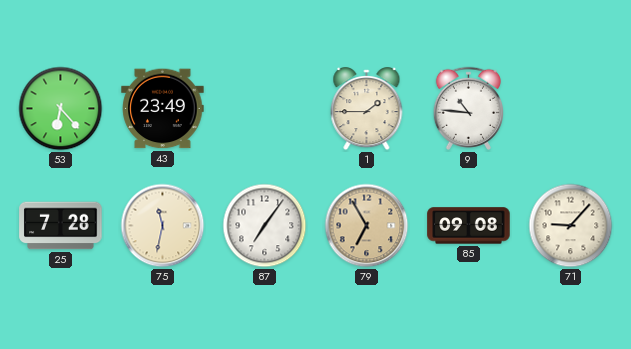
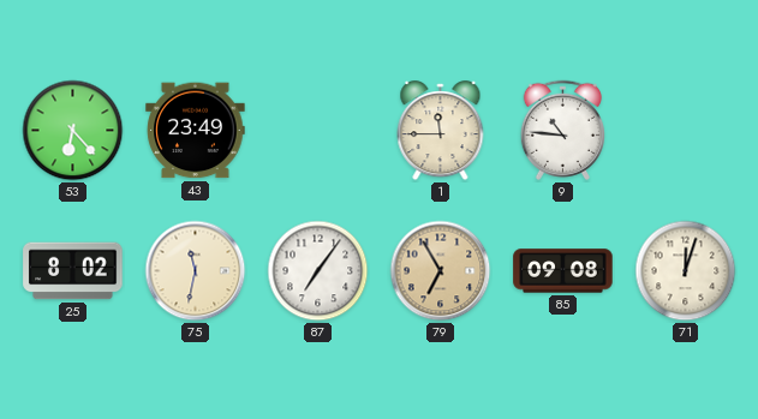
1: 1:45 -> 11:45
25: 7:28 -> 8:02
71: 9:07 -> 12:03
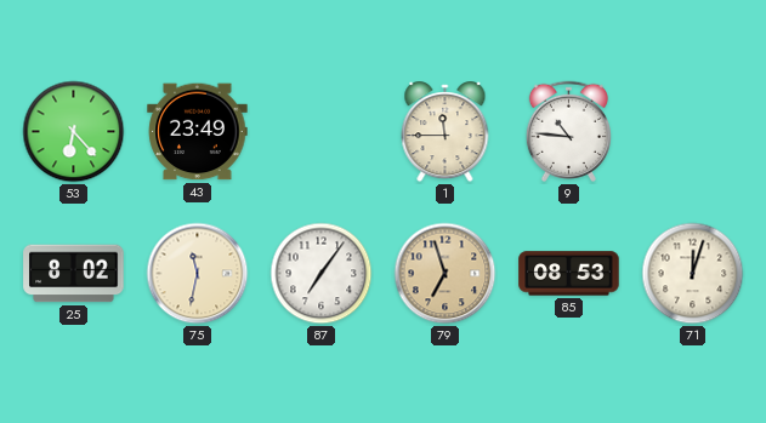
79: 6:55 -> 6:57
85: 09:08 -> 08:53
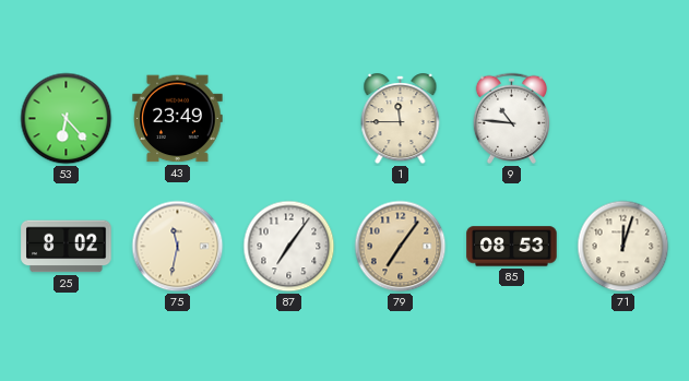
79: 6:57 -> 7:06
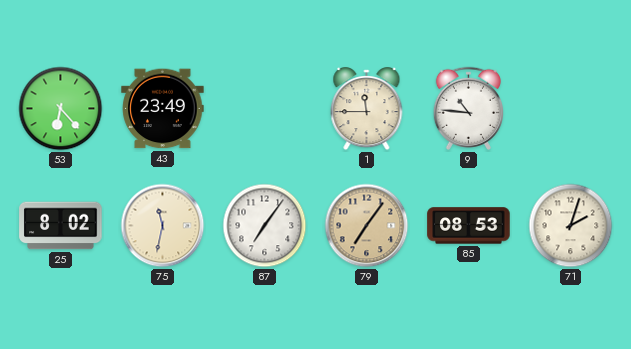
71: 12:03 -> 2:03
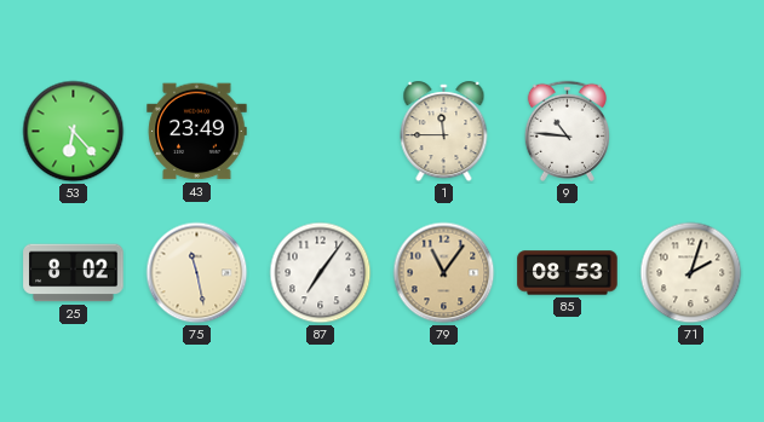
75: 11:32 -> 11:28
79: 7:06 -> 11:06
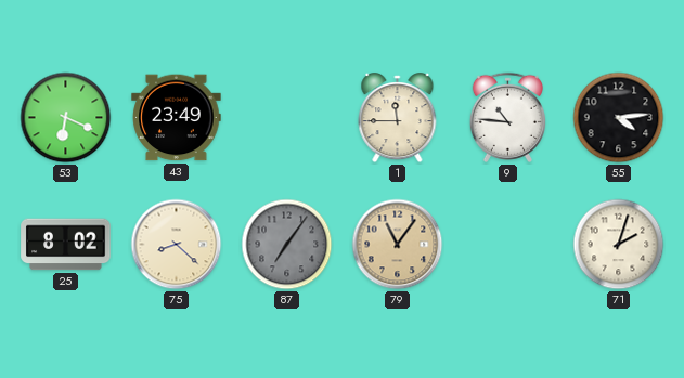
53: 6:23 -> 6:19
55: none -> 4:14
75: 11:28 -> 8:22
87 dial: white -> grey
85: 08:53 -> none
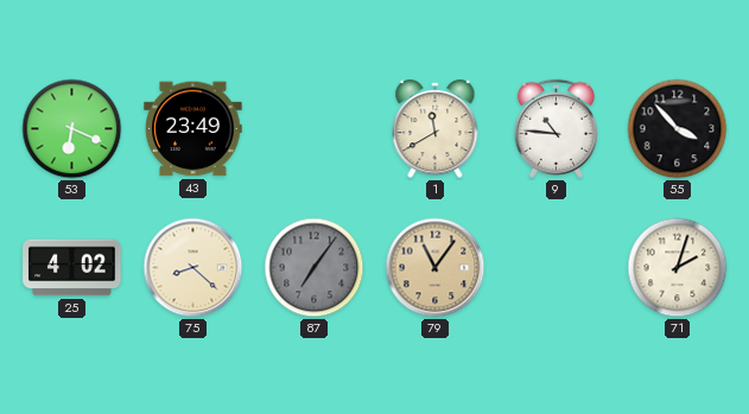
1: 11:45 -> 11:40
55: 4:14 -> 3:53
25: 8:02 -> 4:02
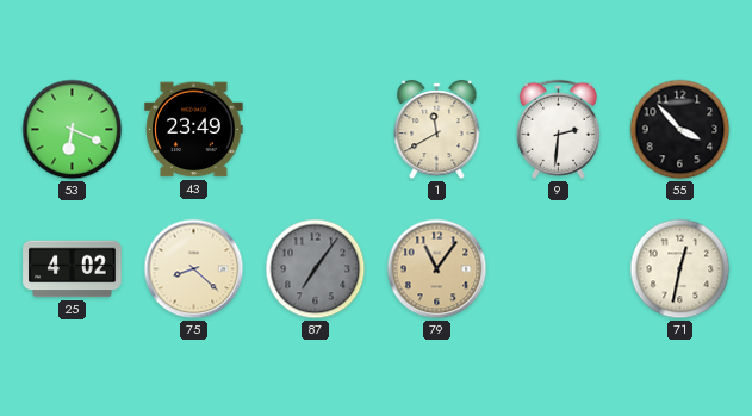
9: 10:46 -> 2:31
71: 2:03 -> 12:32
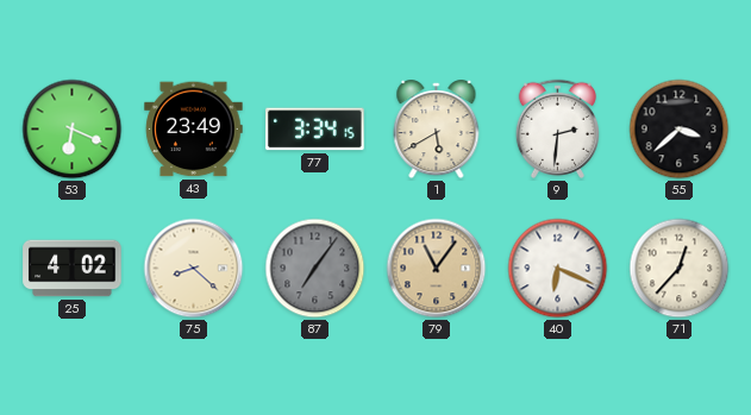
77: none -> 3:34
1: 11:40 -> 5:40
55: 3:53 -> 3:38
40: none -> 6:19
71: 12:32 -> 12:37
